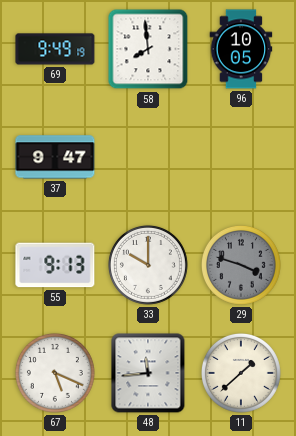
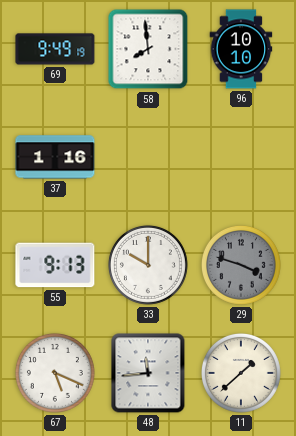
96: 10:05 -> 10:10
37: 9:47 -> 1:16
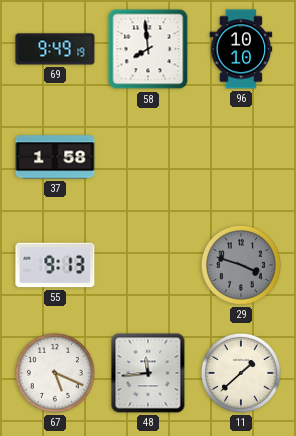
37: 1:16 -> 1:58
33: 10:00 -> none
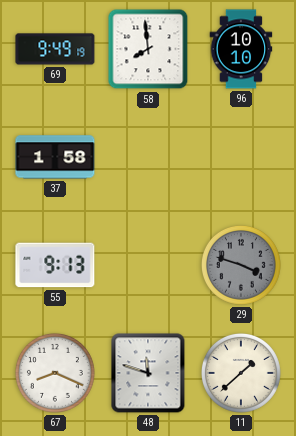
67: 5:19 -> 8:19
48: 11:44 -> 11:48
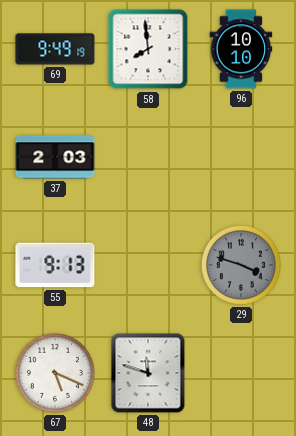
37: 1:58 -> 2:03
67: 8:19 -> 5:19
11: 1:38 -> none
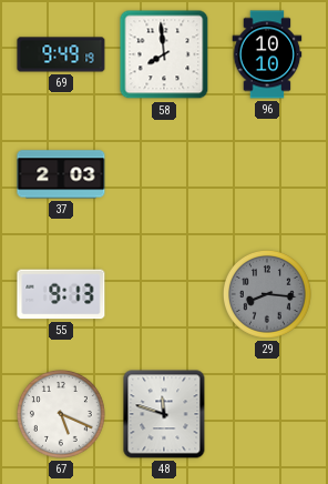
29: 3:48 -> 8:16
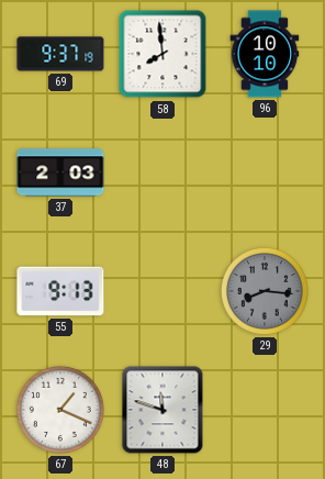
69: 9:49 -> 9:37
67: 5:19 -> 1:19
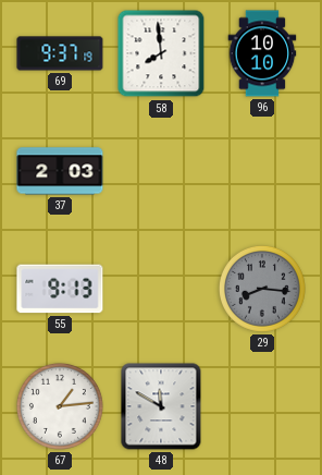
67: 1:19 -> 1:14
48: 11:48 -> 11:50
